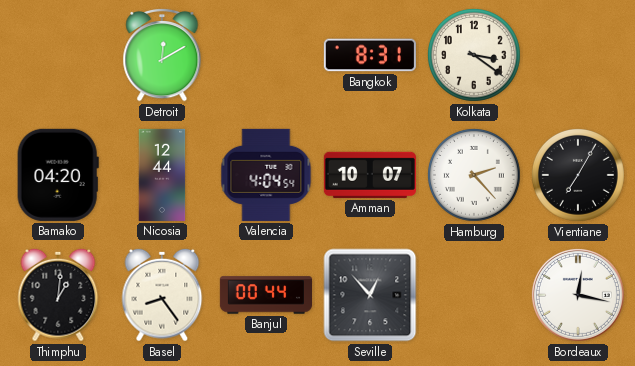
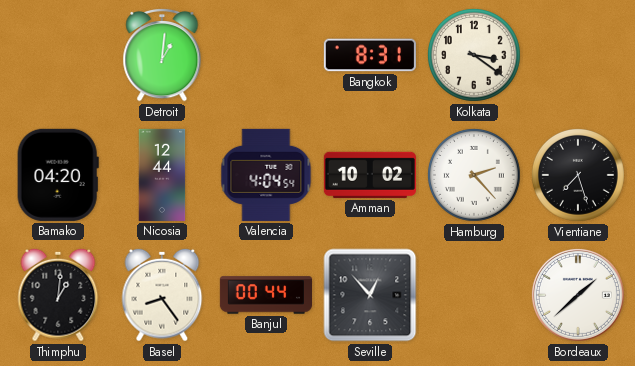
Detroit: 12:10 -> 1:01
Amman: 10:07 -> 10:02
Vientiane: 7:05 -> 7:27
Bordeaux: 12:17 -> 1:38
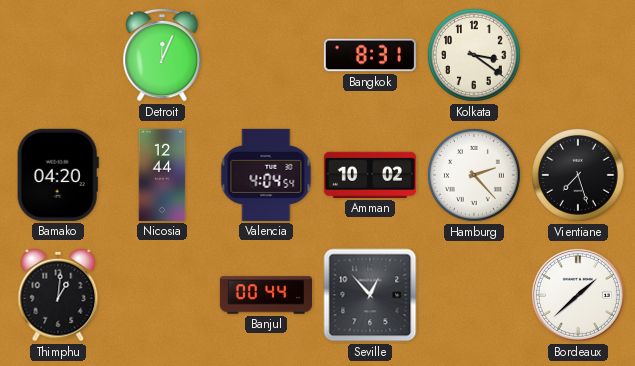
Detroit: 1:01 -> 12:04
Basel: 8:24 -> none
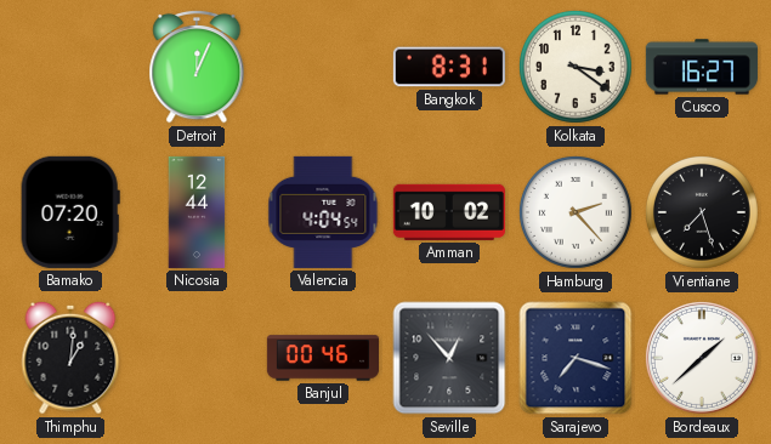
Cusco: none -> 16:27
Bamako: 04:20 -> 07:20
Banjul: 00:44 -> 00:46
Sarajevo: none -> 7:18
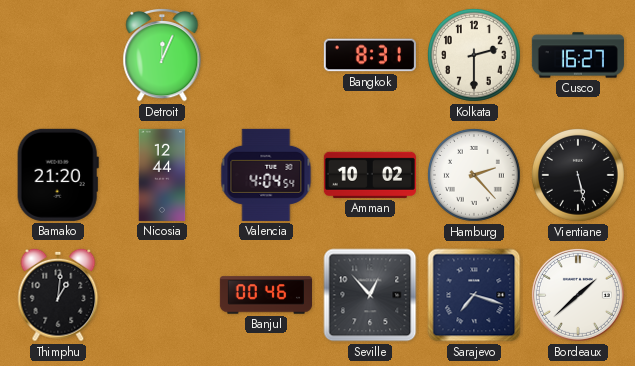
Kolkata: 3:21 -> 2:30
Bamako: 07:20 -> 21:20
Vientiane: 7:27 -> 5:28
